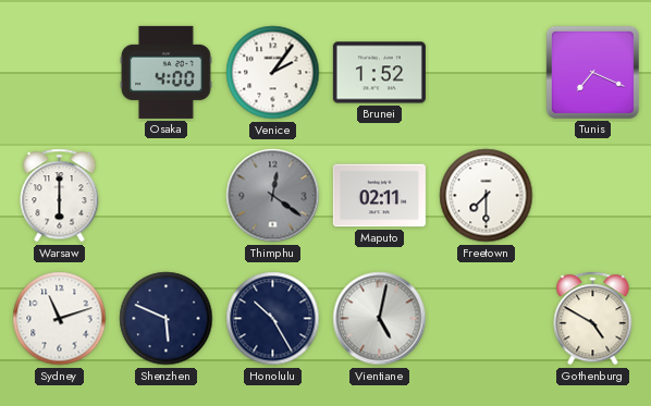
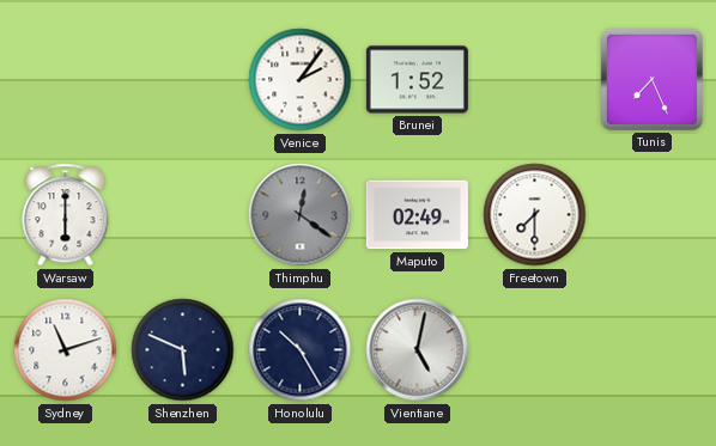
Osaka: 4:00 -> none
Tunis: 7:19 -> 7:26
Maputo: 02:11 -> 02:49
Gothenburg: 4:50 -> none
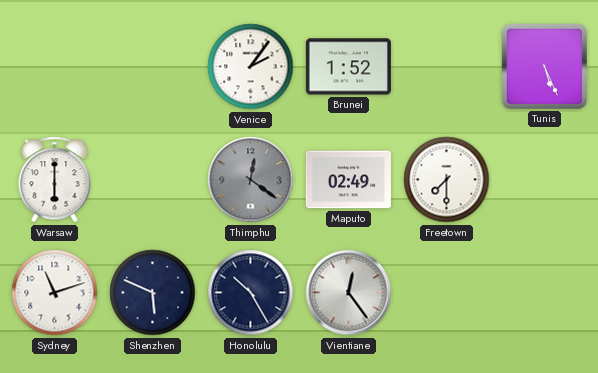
Tunis: 7:26 -> 5:26
Vientiane: 5:02 -> 12:24
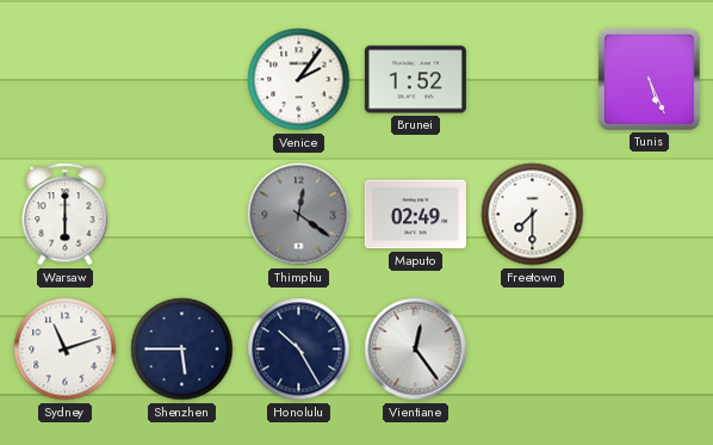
Shenzhen: 5:49 -> 5:45
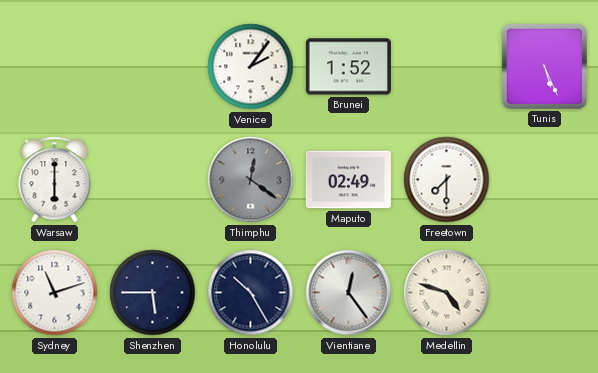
Medellin: none -> 4:48
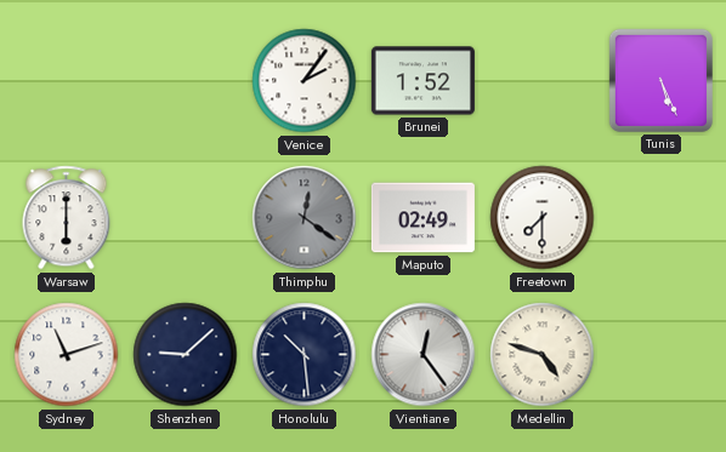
Shenzhen: 5:45 -> 9:08
Honolulu: 10:25 -> 10:29
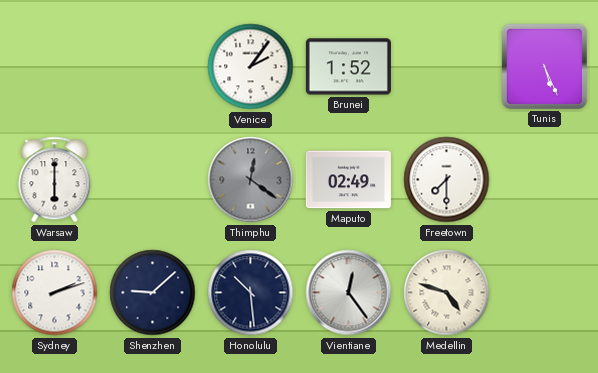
Sydney: 11:12 -> 2:12
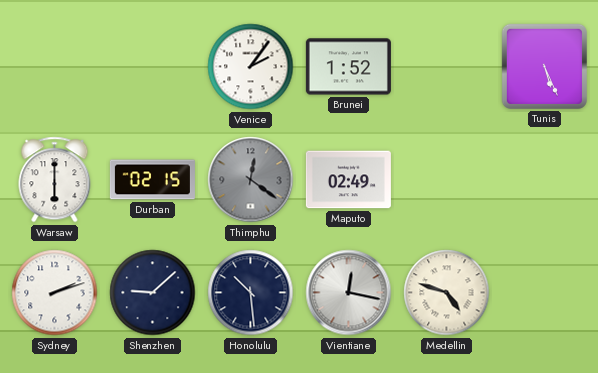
Durban: none -> 02:15
Freetown: 7:30 -> none
Vientiane: 12:24 -> 12:17
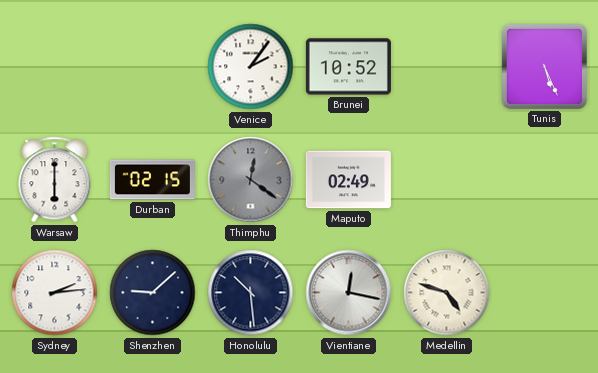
Brunei: 1:52 -> 10:52
Sydney: 2:12 -> 2:14
